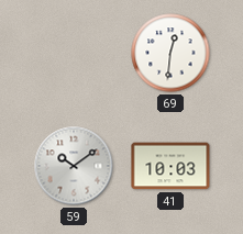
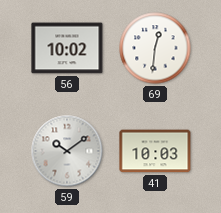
56: none -> 10:02
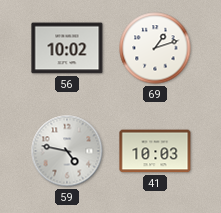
69: 12:31 -> 1:12
59: 10:09 -> 4:47
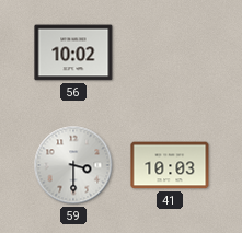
69: 1:12 -> none
59: 4:47 -> 3:30
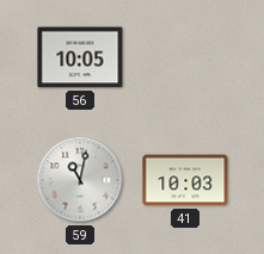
56: 10:02 -> 10:05
59: 3:30 -> 11:02
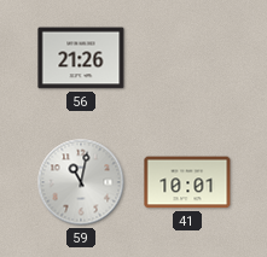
56: 10:05 -> 21:26
41: 10:03 -> 10:01
